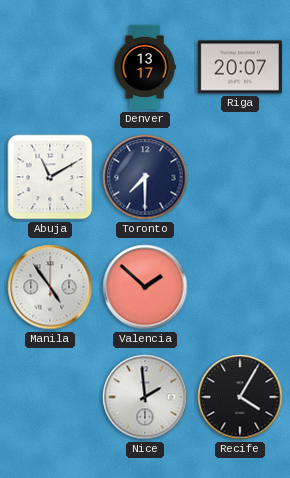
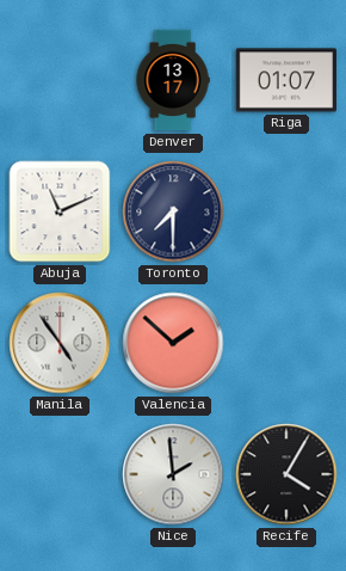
Riga: 20:07 -> 01:07
Abuja: 11:10 -> 11:11
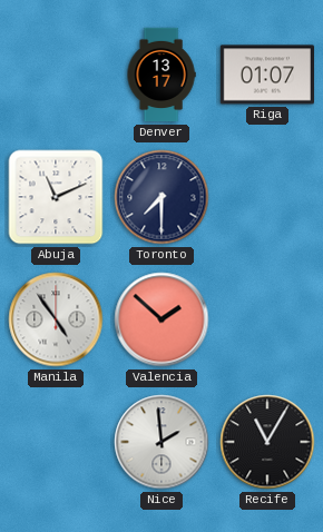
Recife: 4:05 -> 11:05
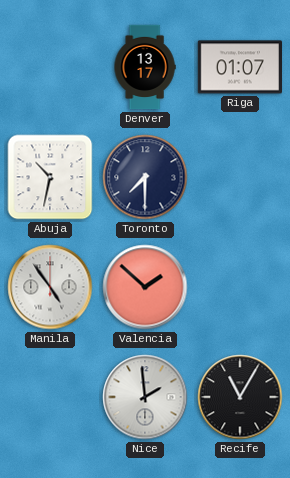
Abuja: 11:11 -> 10:32
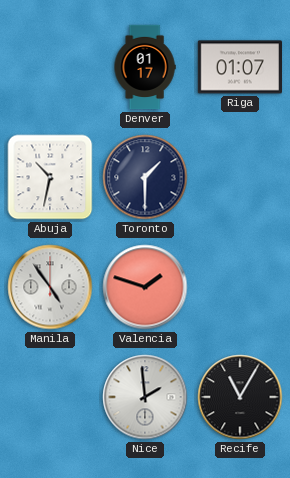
Denver: 13:17 -> 01:17
Toronto: 7:30 -> 1:30
Valencia: 1:52 -> 1:48
